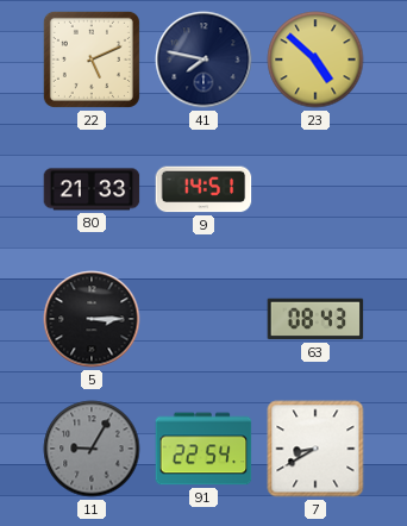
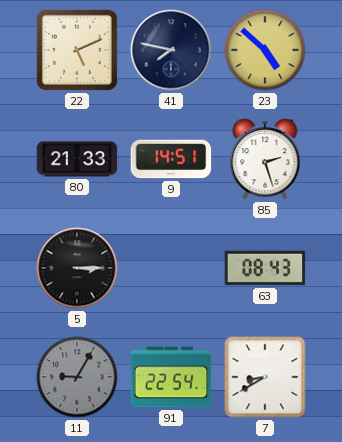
85: none -> 2:27
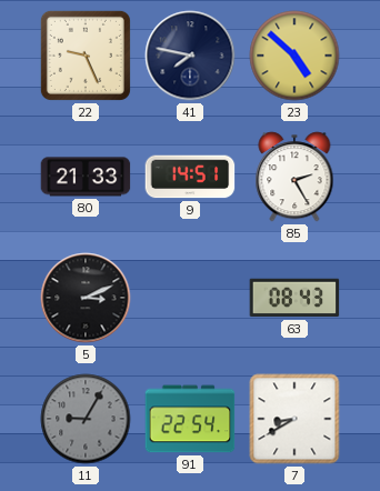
22: 5:11 -> 9:26
85: 2:27 -> 2:25
5: 3:15 -> 3:11
